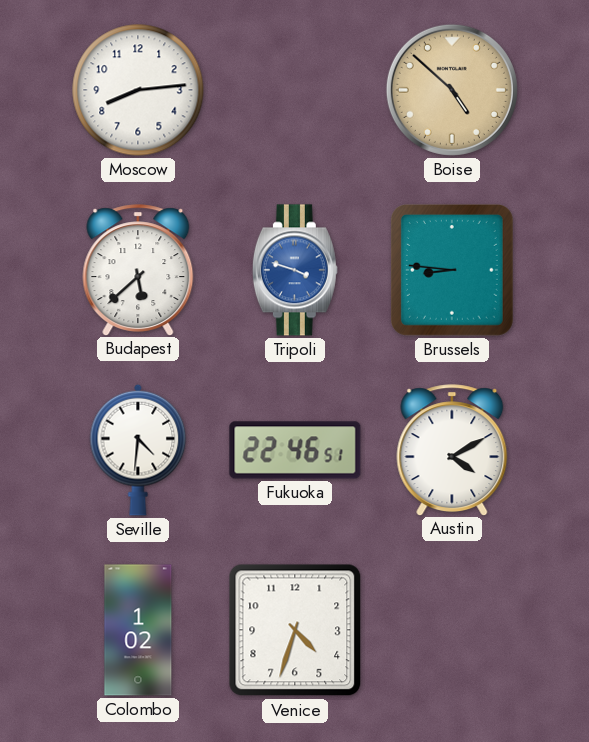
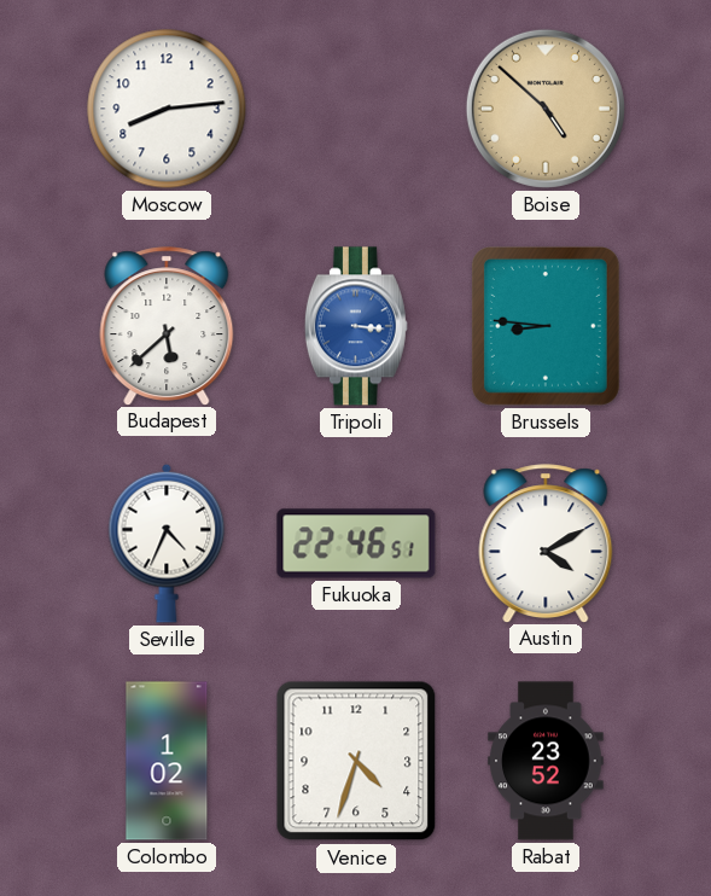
Tripoli: 3:48 -> 3:16
Seville: 4:31 -> 4:34
Rabat: none -> 23:52
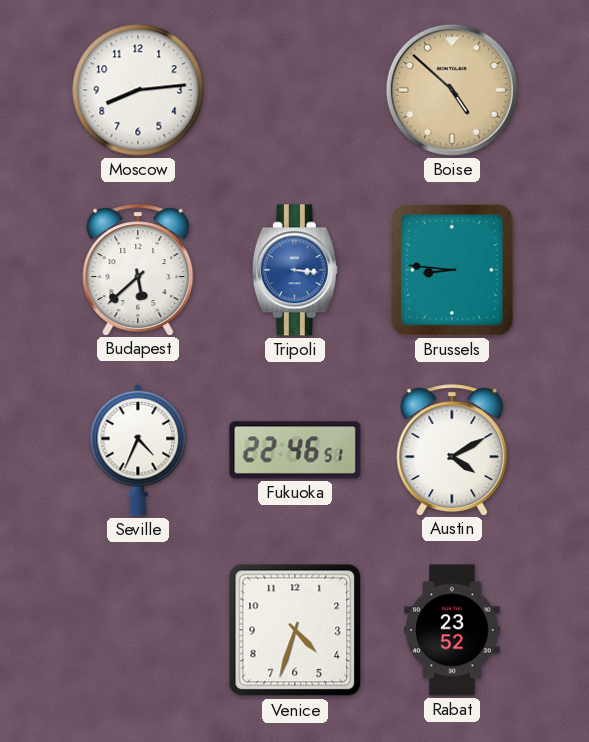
Colombo: 1:02 -> none
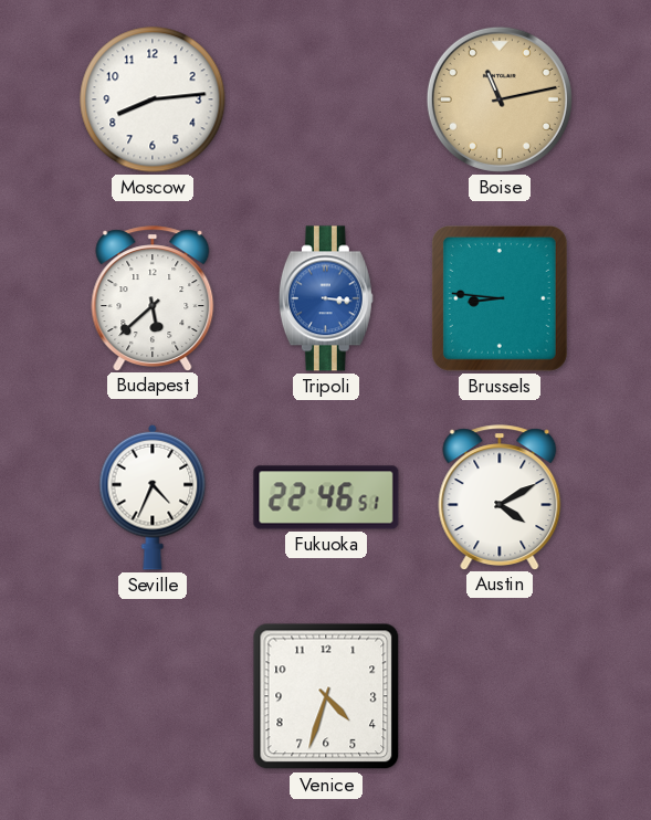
Boise: 4:52 -> 11:13
Rabat: 23:52 -> none
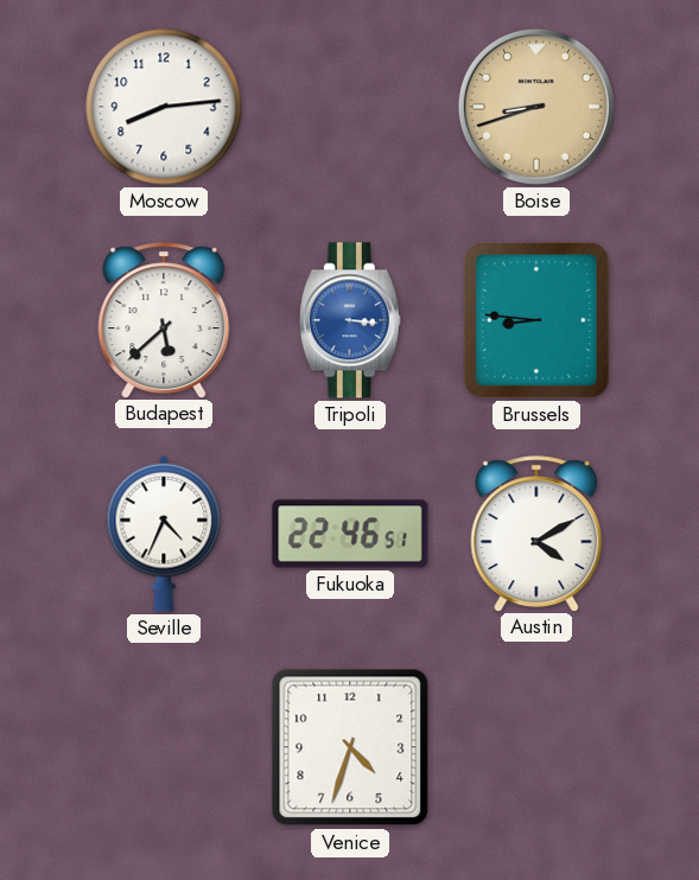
Boise: 11:13 -> 8:42
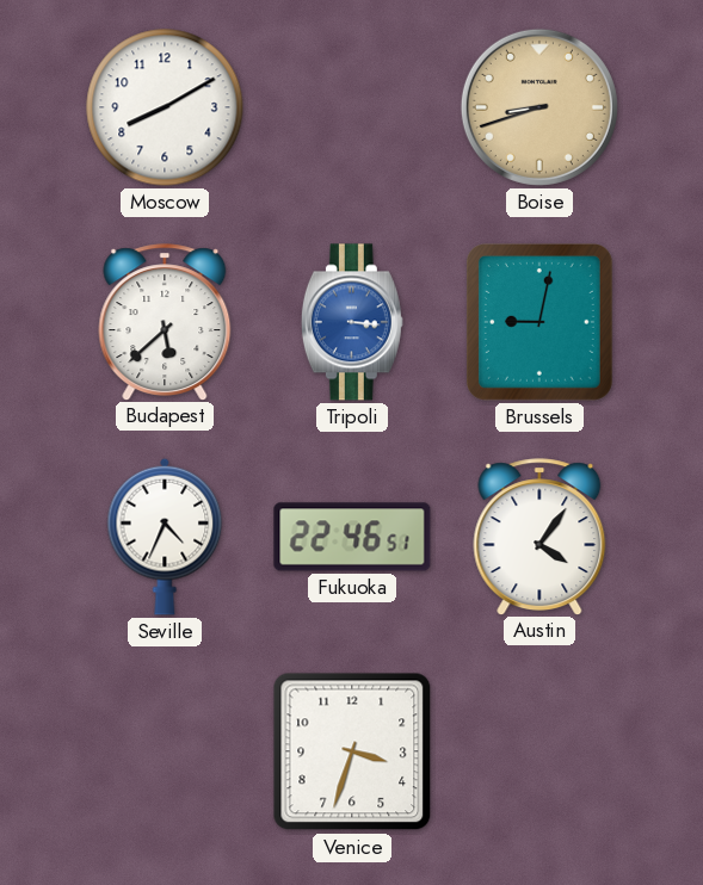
Moscow: 8:14 -> 8:10
Brussels: 8:46 -> 9:02
Austin: 4:10 -> 4:06
Venice: 4:33 -> 3:33
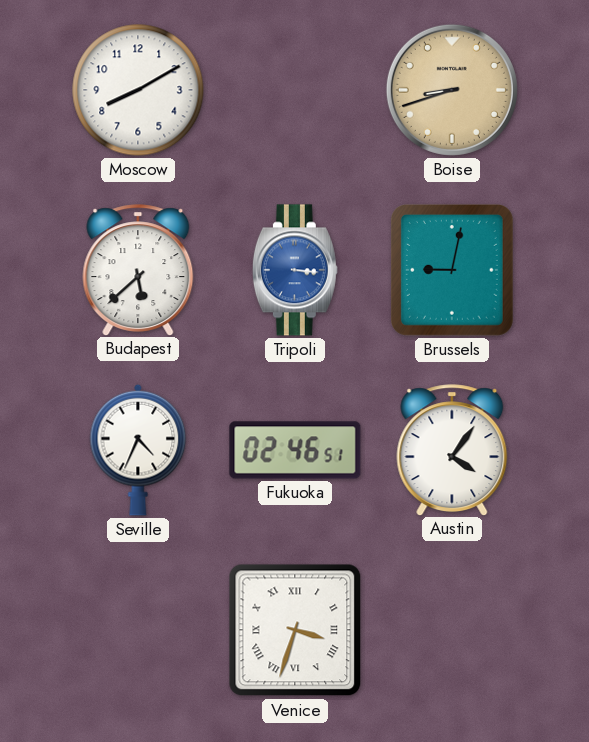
Fukuoka: 22:46 -> 02:46
Venice numerals: Arabic -> Roman
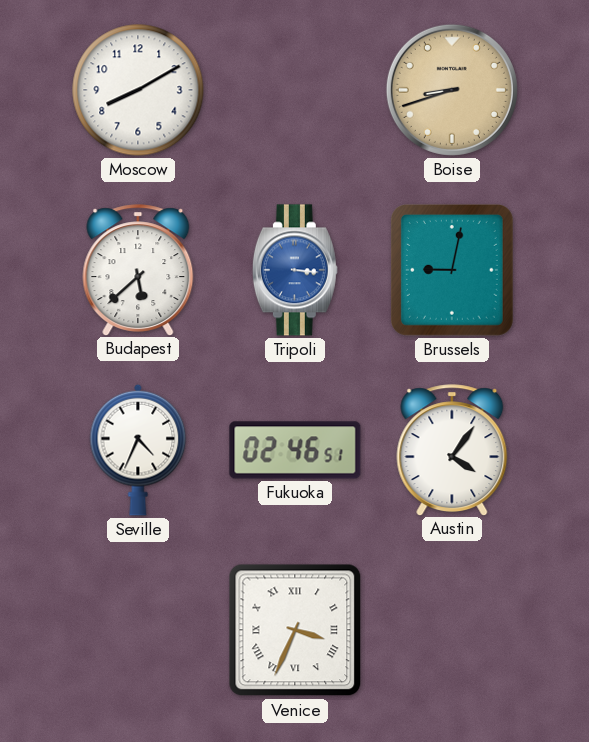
Venice: 3:33 -> 3:34
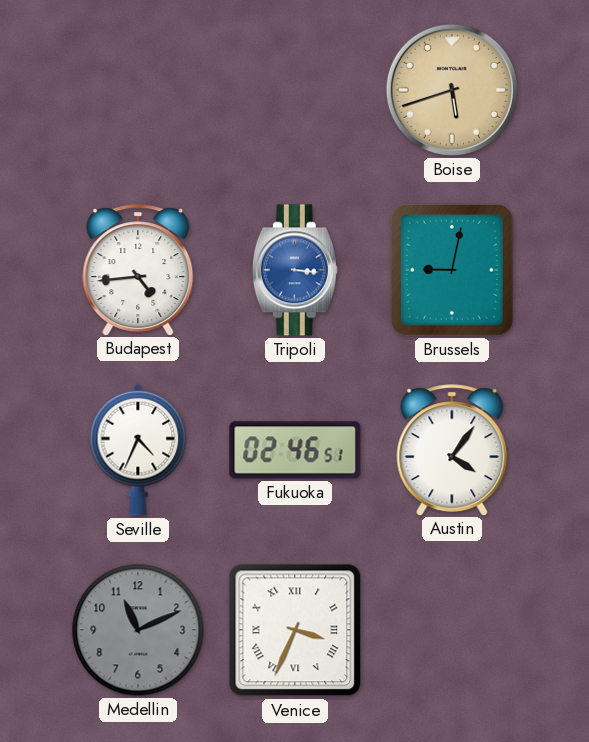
Moscow: 8:10 -> none
Boise: 8:42 -> 5:42
Budapest: 5:38 -> 4:44
Medellin: none -> 11:11
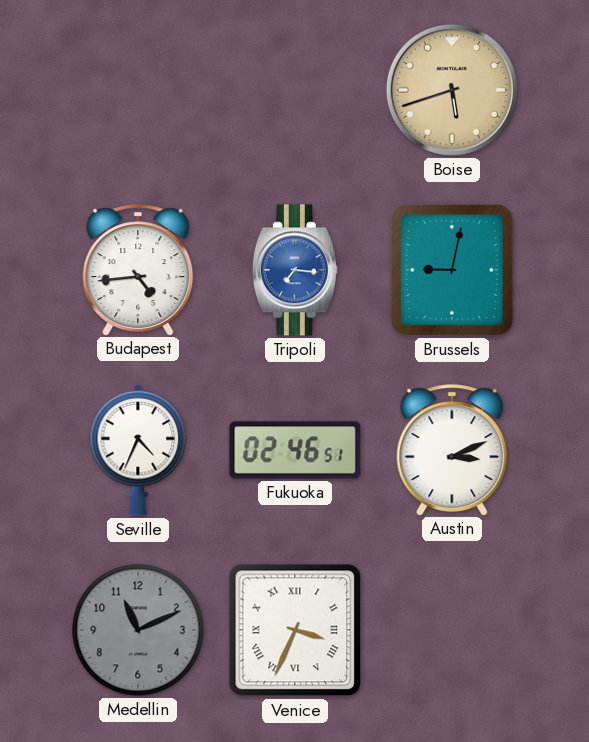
Tripoli: 3:16 -> 7:16
Austin: 4:06 -> 3:11
